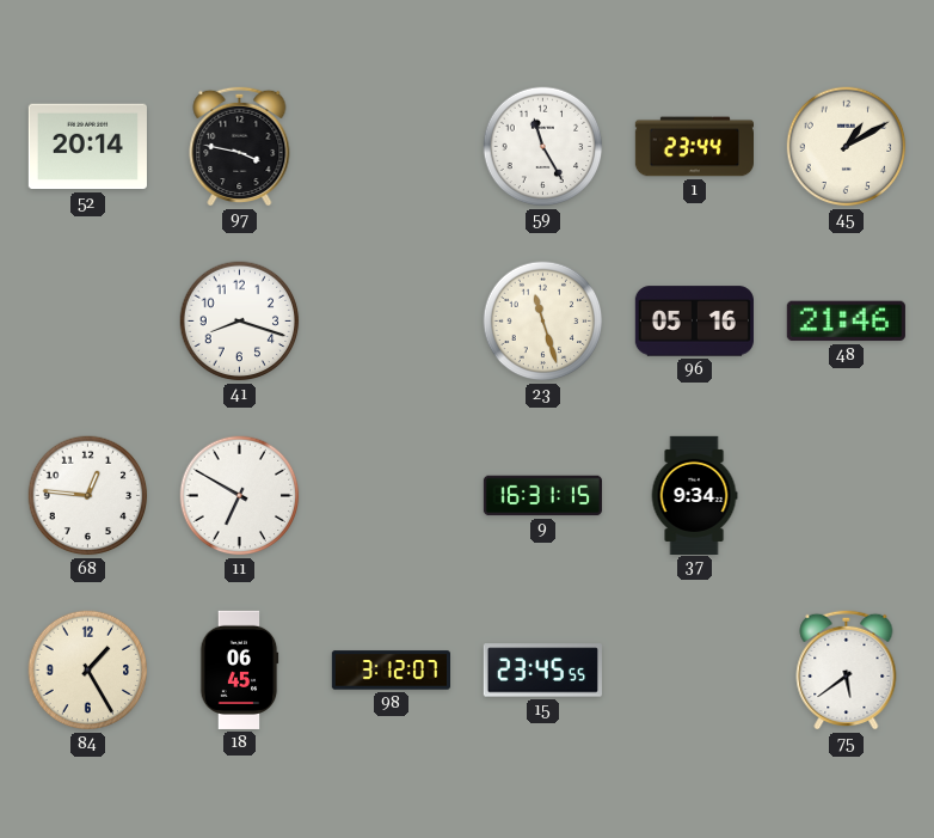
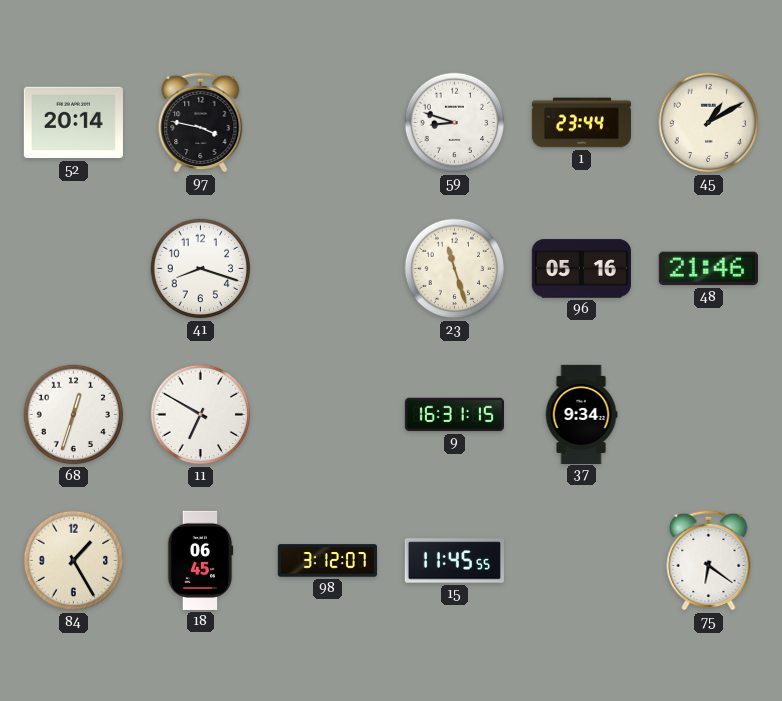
59: 11:25 -> 8:48
68: 12:46 -> 12:33
15: 23:45 -> 11:45
75: 5:39 -> 6:21
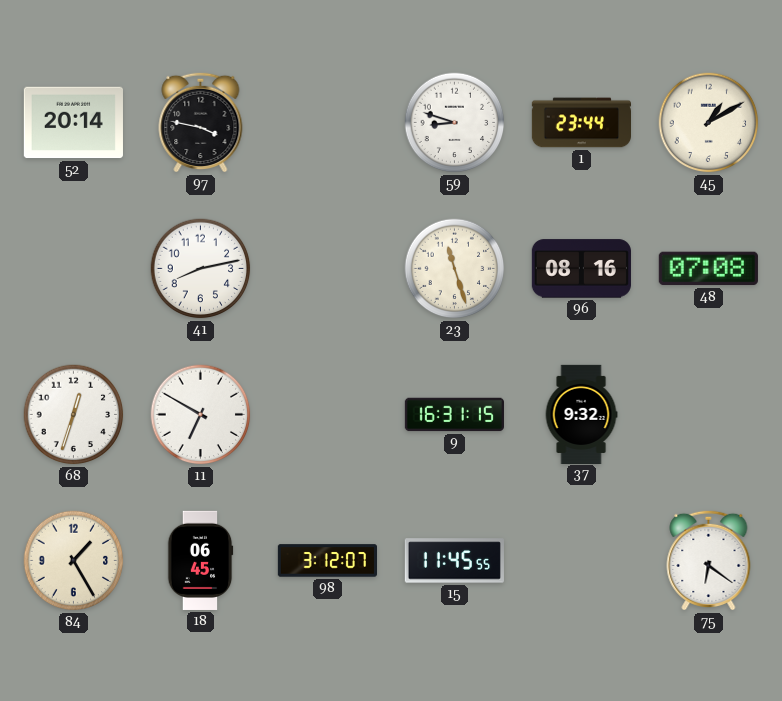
41: 8:18 -> 8:13
96: 05:16 -> 08:16
48: 21:46 -> 07:08
37: 9:34 -> 9:32
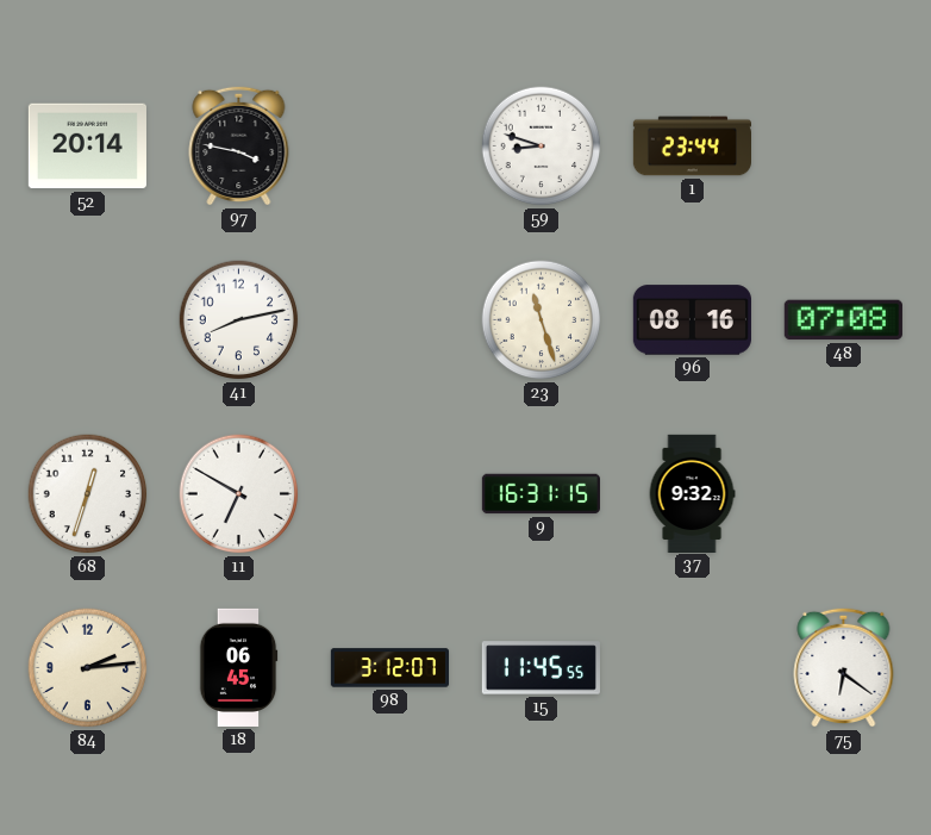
45: 1:10 -> none
84: 1:25 -> 2:14
